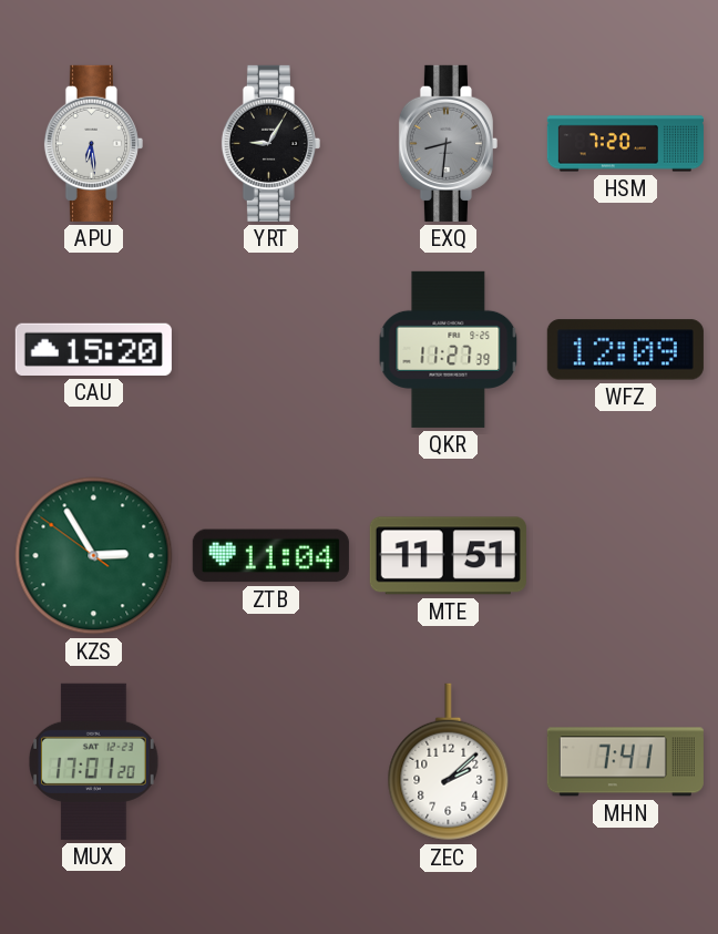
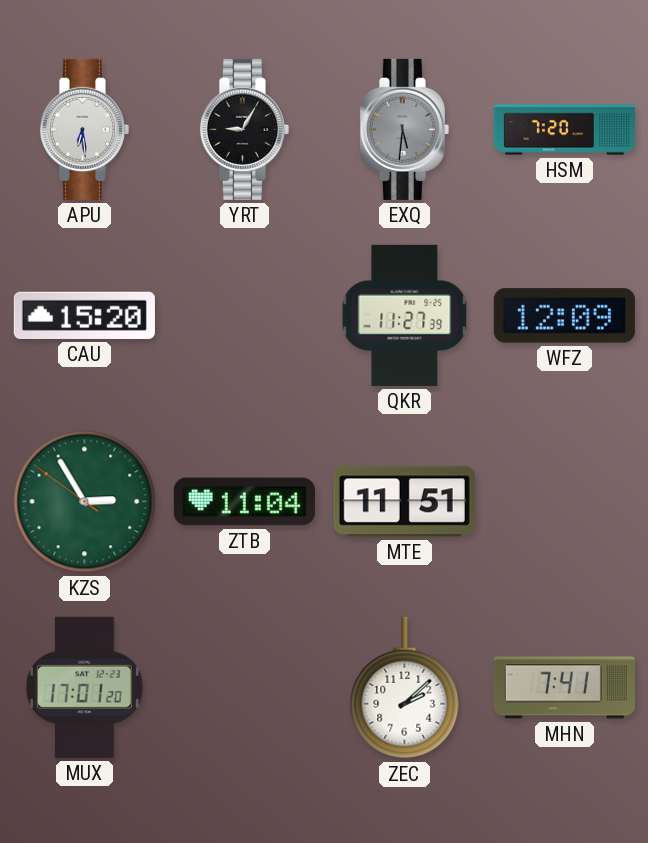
EXQ: 8:31 -> 5:31
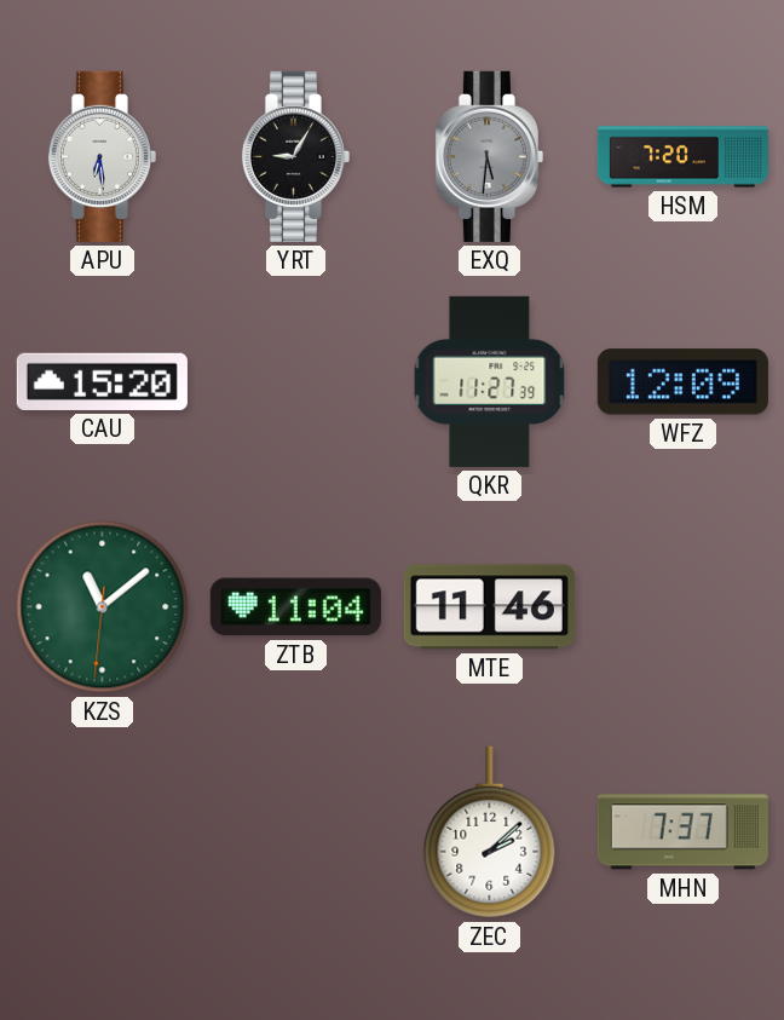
KZS: 2:54 -> 11:08
MTE: 11:51 -> 11:46
MUX: 17:01 -> none
MHN: 7:41 -> 7:37
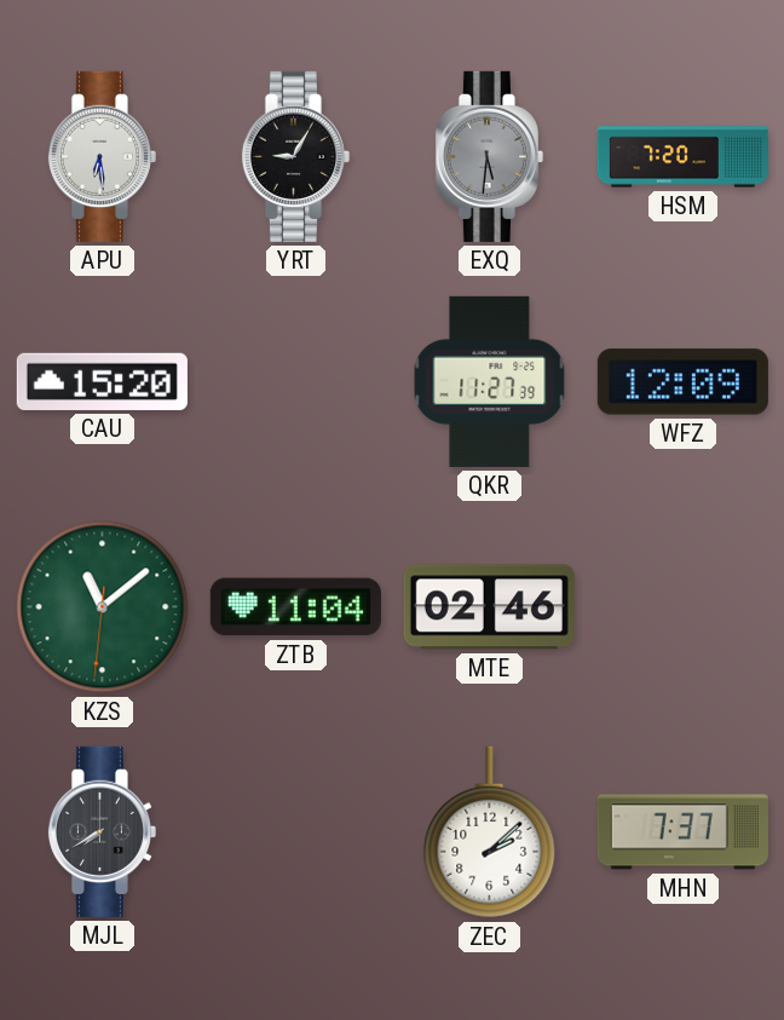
MTE: 11:46 -> 02:46
MJL: none -> 7:40
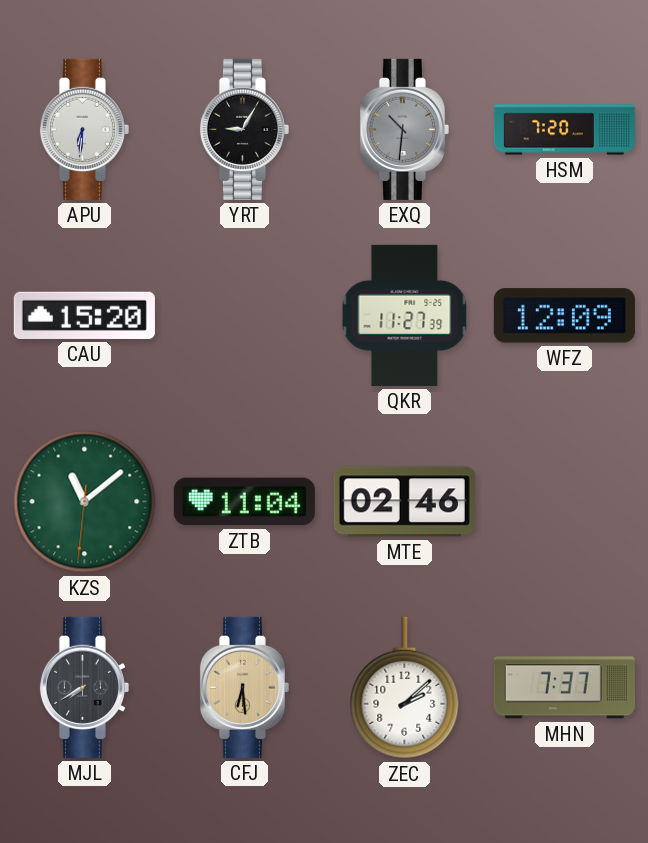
APU: 6:29 -> 6:31
EXQ: 5:31 -> 10:31
CFJ: none -> 6:29
